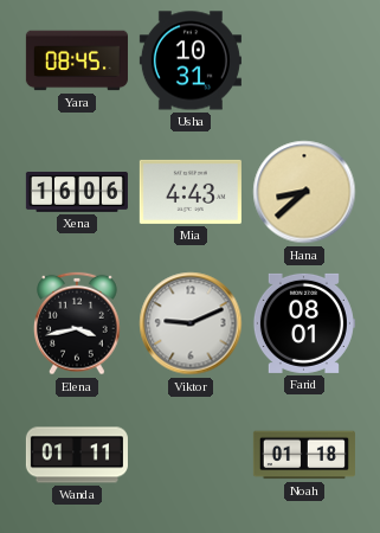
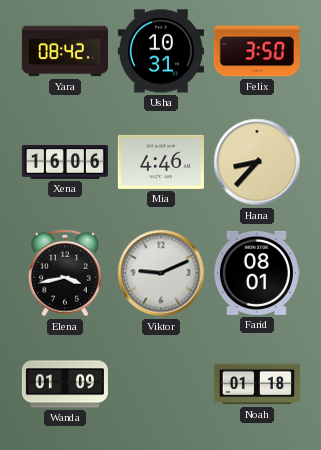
Yara: 08:45 -> 08:42
Felix: none -> 3:50
Mia: 4:43 -> 4:46
Hana: 8:38 -> 8:37
Wanda: 01:11 -> 01:09
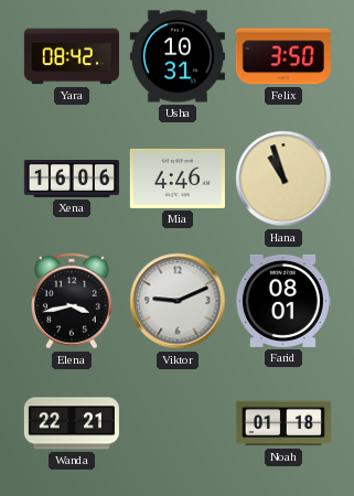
Hana: 8:37 -> 10:57
Wanda: 01:09 -> 22:21
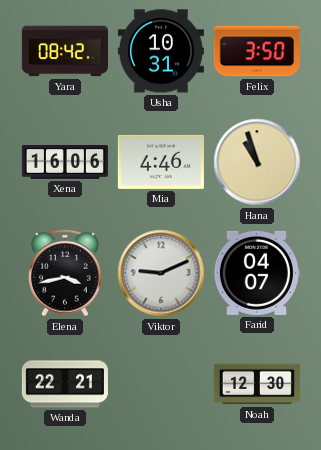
Farid: 08:01 -> 04:07
Noah: 01:18 -> 12:30
